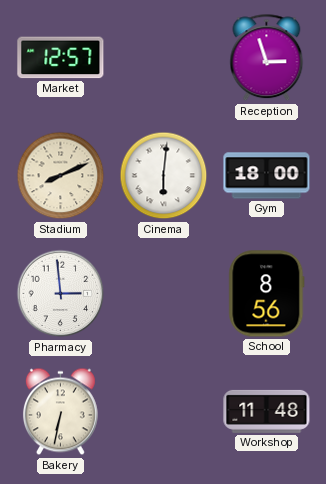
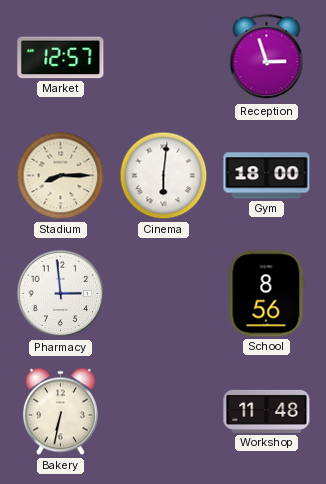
Stadium: 8:11 -> 8:15
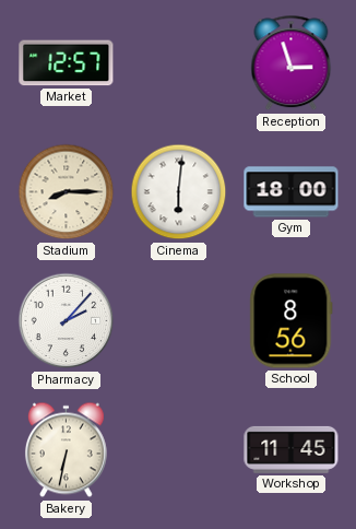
Pharmacy: 2:59 -> 2:07
Workshop: 11:48 -> 11:45
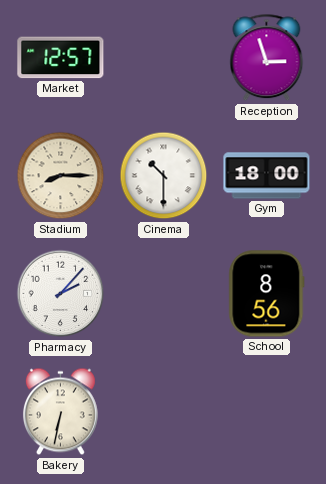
Cinema: 6:01 -> 10:30
Workshop: 11:45 -> none
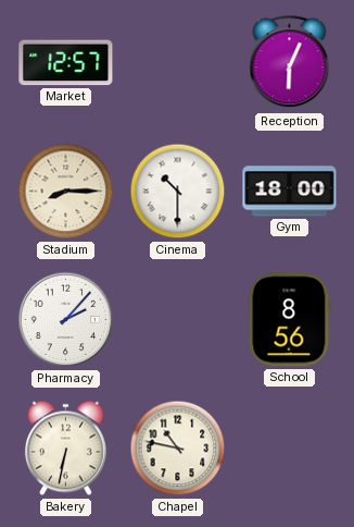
Reception: 2:57 -> 6:04
Chapel: none -> 10:47
